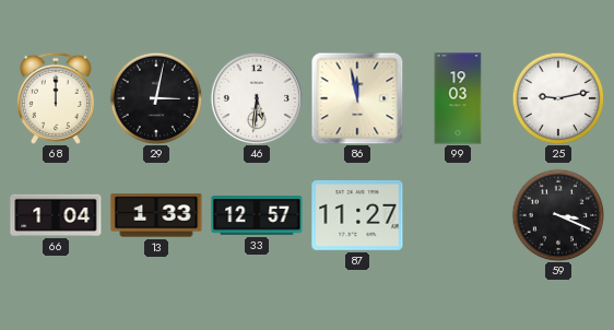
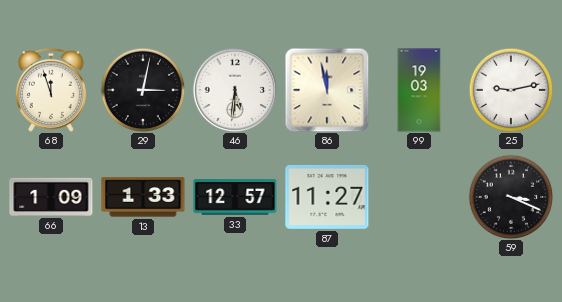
68: 12:00 -> 11:57
66: 1:04 -> 1:09
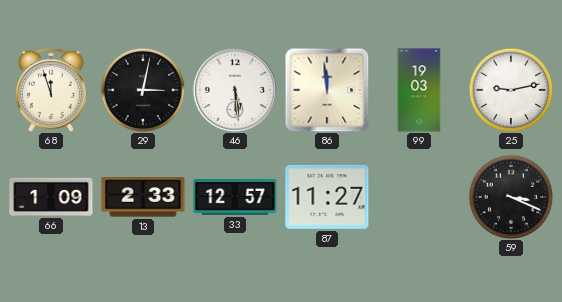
46: 5:31 -> 5:29
86: 11:58 -> 11:59
13: 1:33 -> 2:33
